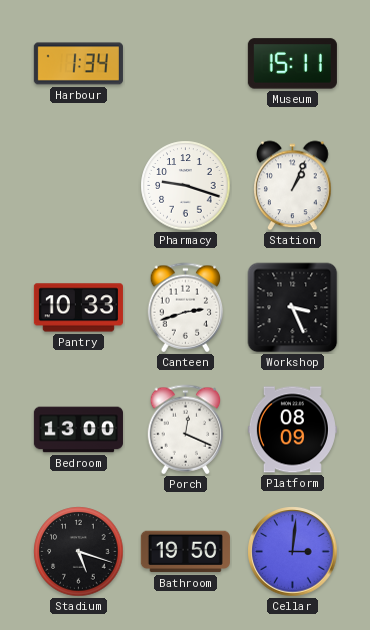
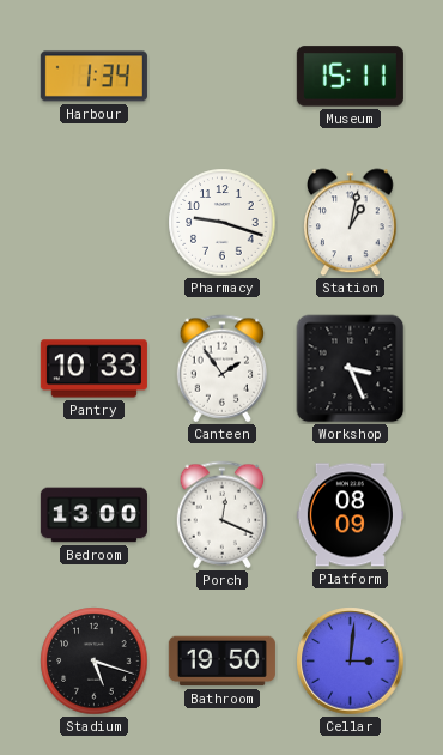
Station: 1:04 -> 1:02
Canteen: 2:42 -> 1:54
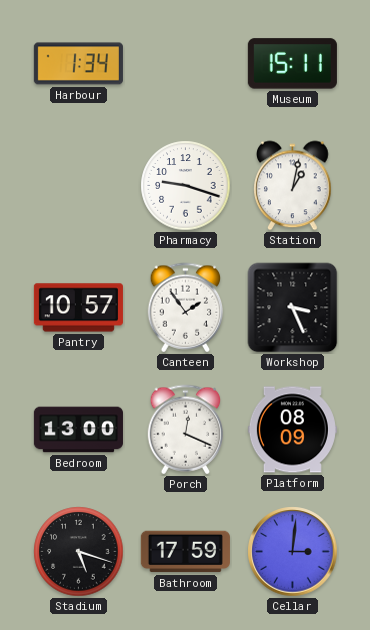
Pantry: 10:33 -> 10:57
Bathroom: 19:50 -> 17:59
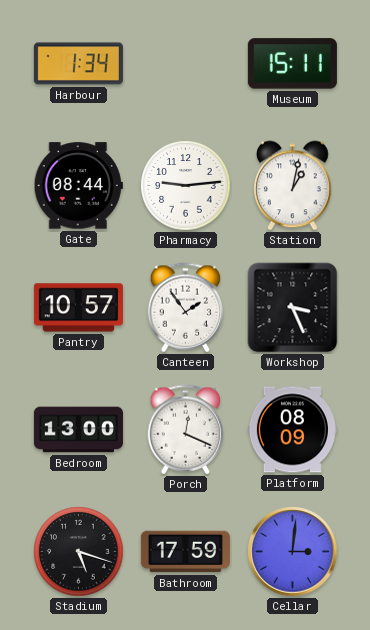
Gate: none -> 08:44
Pharmacy: 9:18 -> 9:14
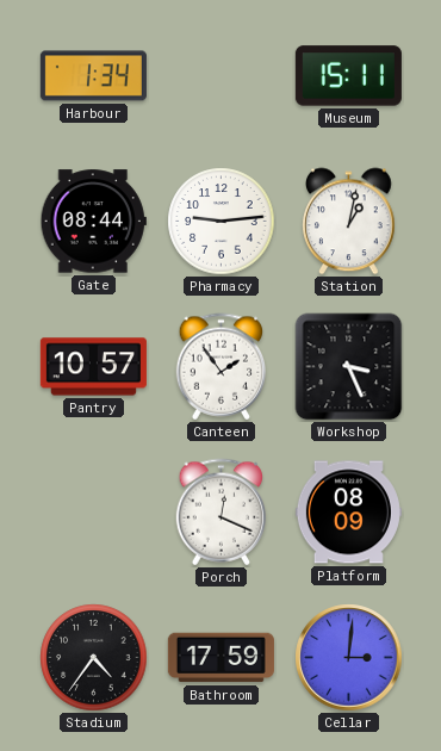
Bedroom: 13:00 -> none
Stadium: 5:18 -> 4:36
